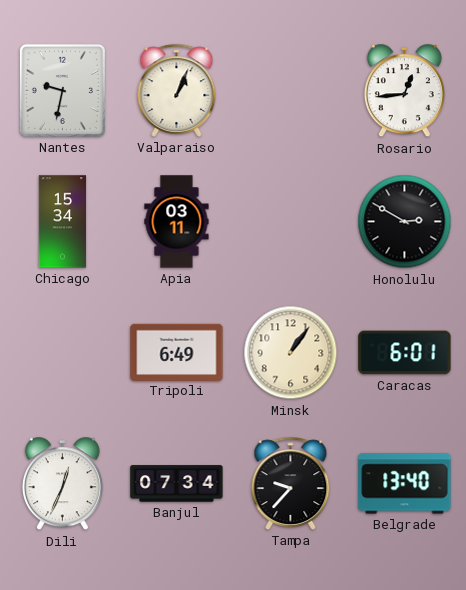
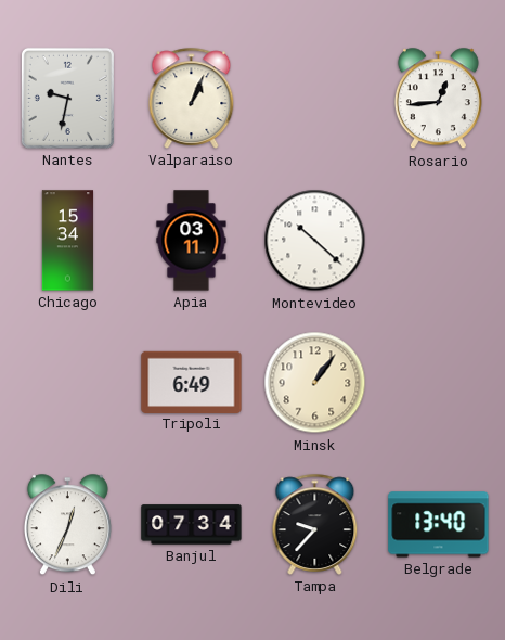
Montevideo: none -> 10:22
Honolulu: 2:50 -> none
Caracas: 6:01 -> none
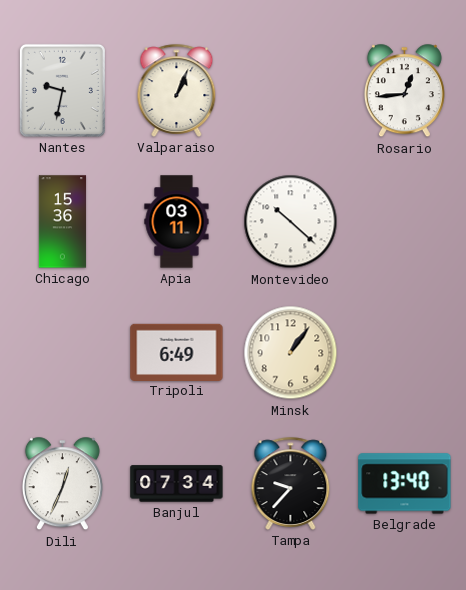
Chicago: 15:34 -> 15:36
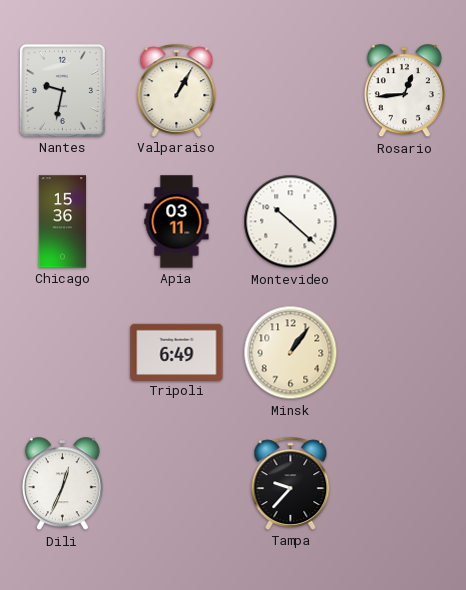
Valparaiso: 1:04 -> 1:05
Banjul: 07:34 -> none
Belgrade: 13:40 -> none
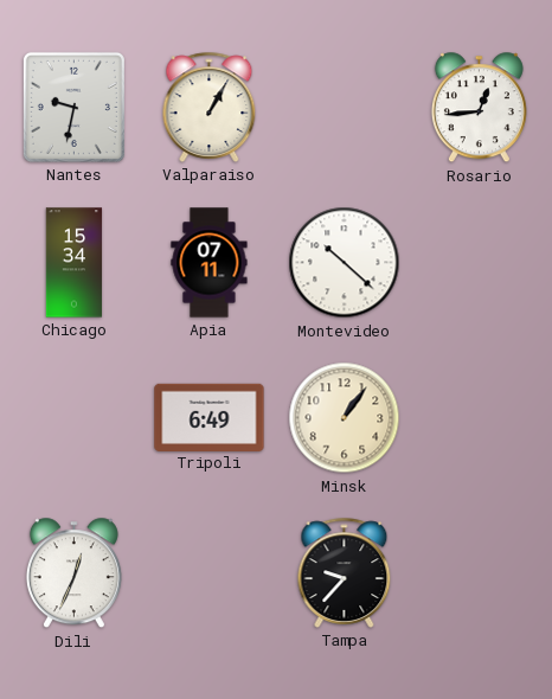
Chicago: 15:36 -> 15:34
Apia: 03:11 -> 07:11
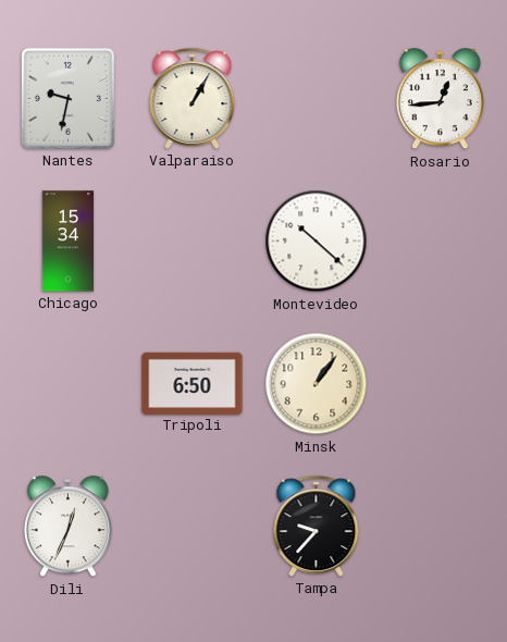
Apia: 07:11 -> none
Tripoli: 6:49 -> 6:50
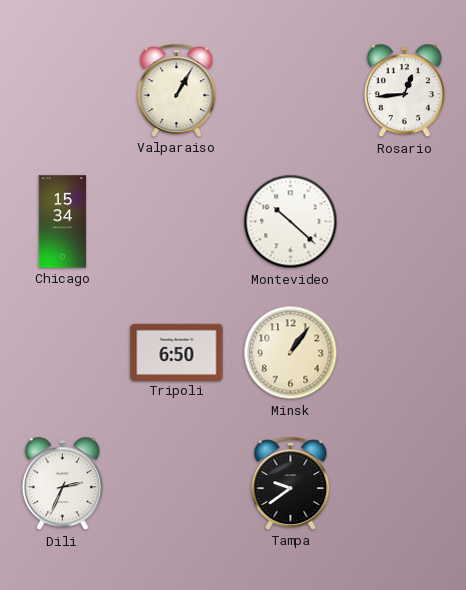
Nantes: 9:32 -> none
Dili: 12:34 -> 2:34
Tampa: 9:37 -> 9:39
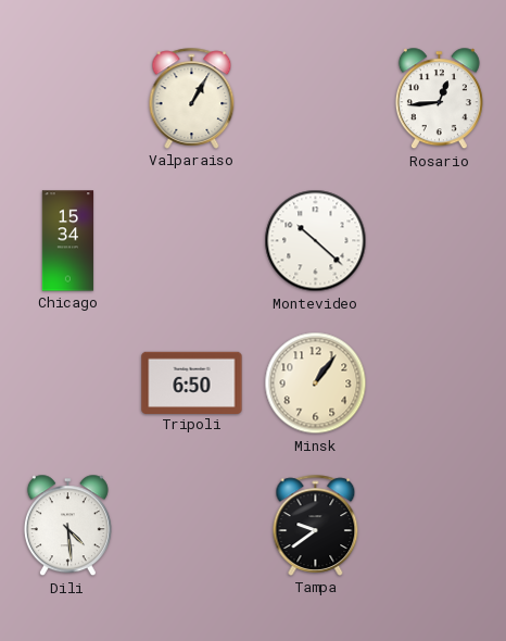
Dili: 2:34 -> 4:29
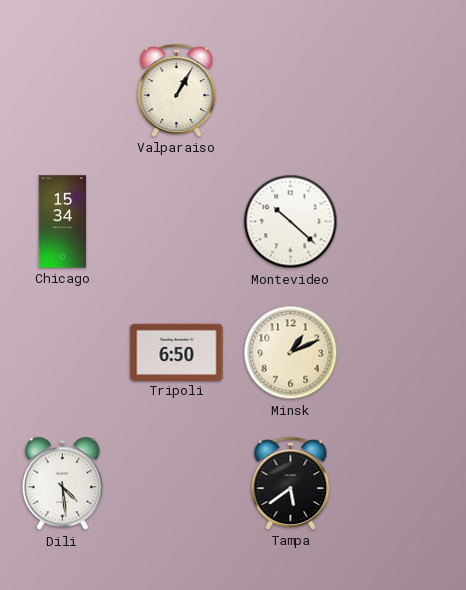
Rosario: 12:44 -> none
Minsk: 1:06 -> 1:11
Tampa: 9:39 -> 5:39
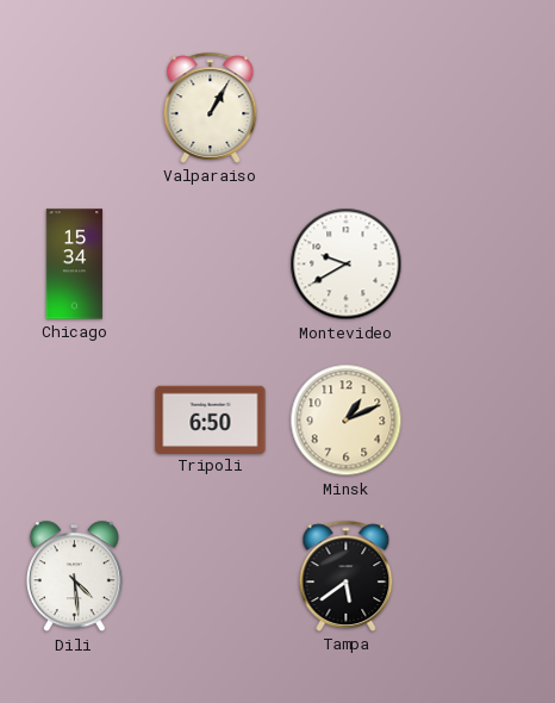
Montevideo: 10:22 -> 9:40
